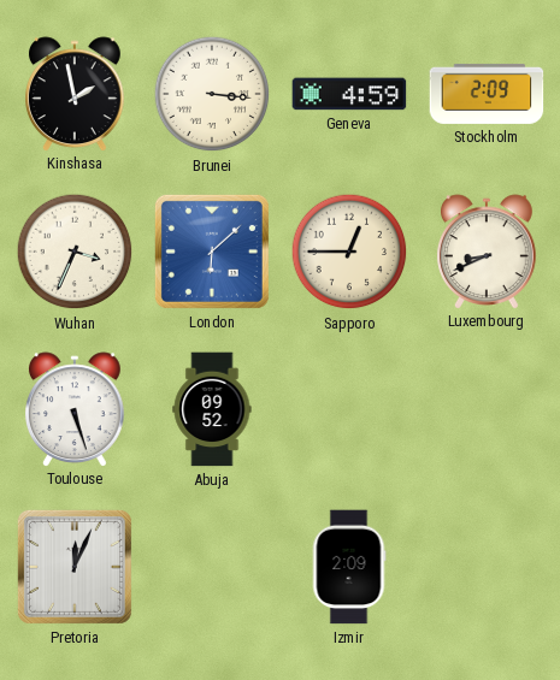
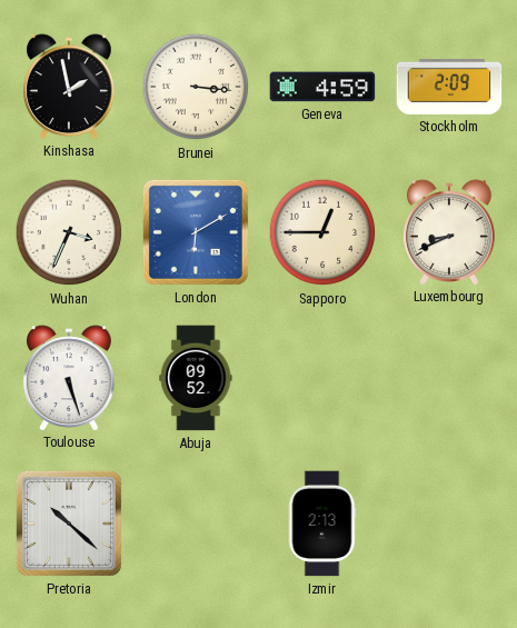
London: 6:08 -> 6:10
Pretoria: 12:04 -> 10:22
Izmir: 2:09 -> 2:13
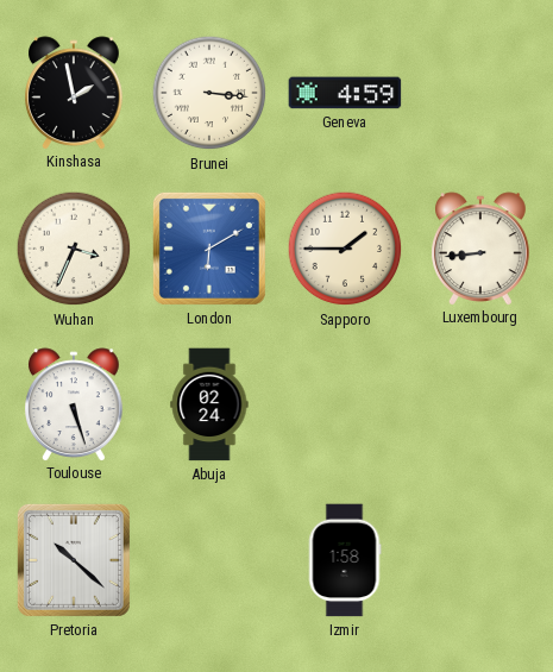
Stockholm: 2:09 -> none
Sapporo: 12:45 -> 1:45
Luxembourg: 8:41 -> 8:44
Abuja: 09:52 -> 02:24
Izmir: 2:13 -> 1:58
